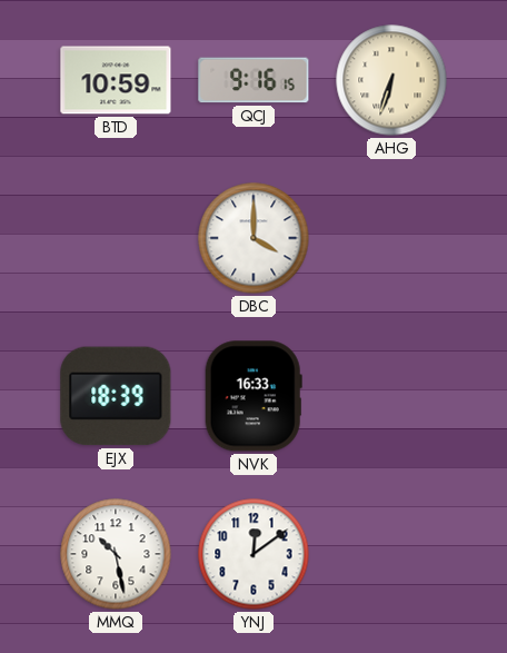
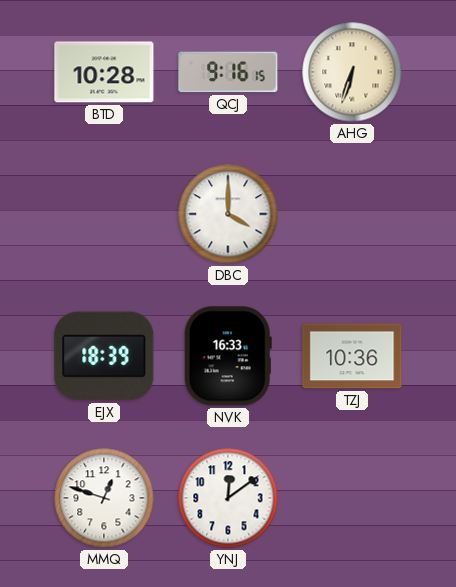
BTD: 10:59 -> 10:28
TZJ: none -> 10:36
MMQ: 10:28 -> 12:48
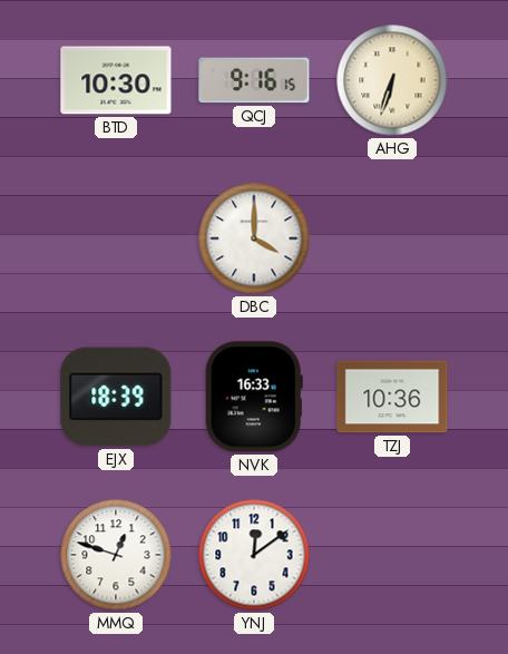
BTD: 10:28 -> 10:30
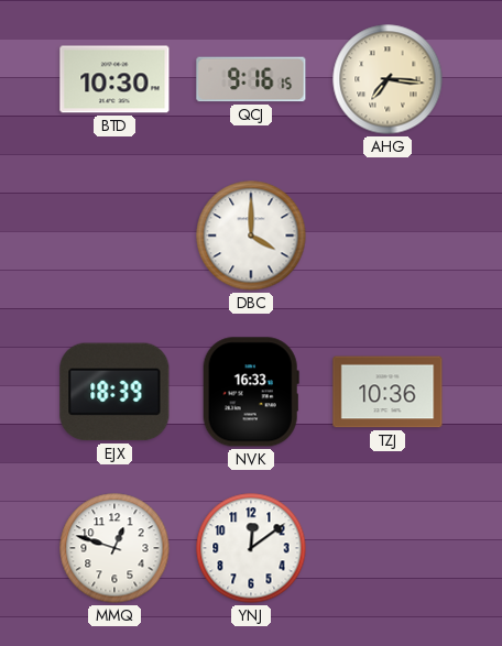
AHG: 6:33 -> 7:16
